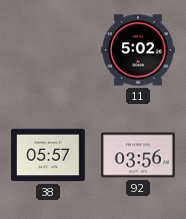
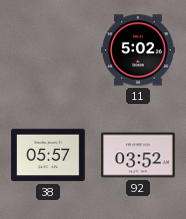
92: 03:56 -> 03:52
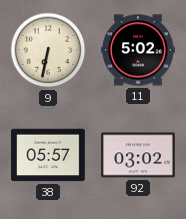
9: none -> 6:32
92: 03:52 -> 03:02
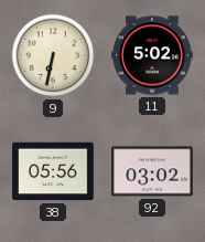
38: 05:57 -> 05:56
